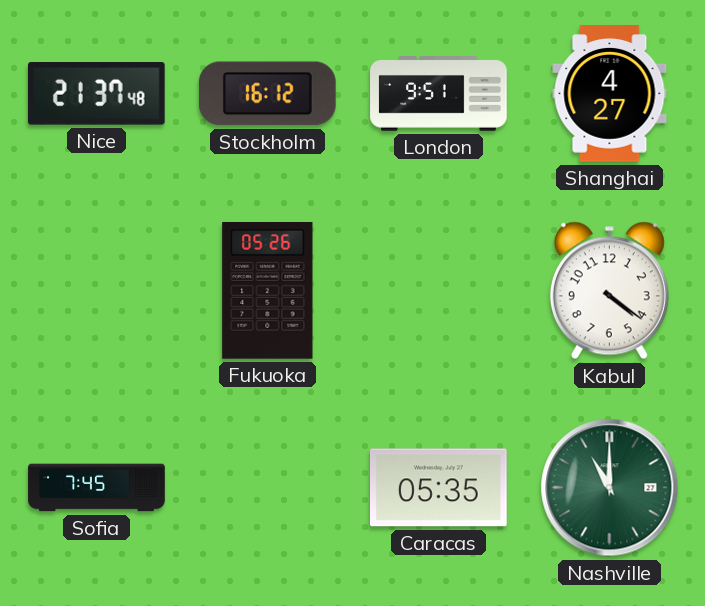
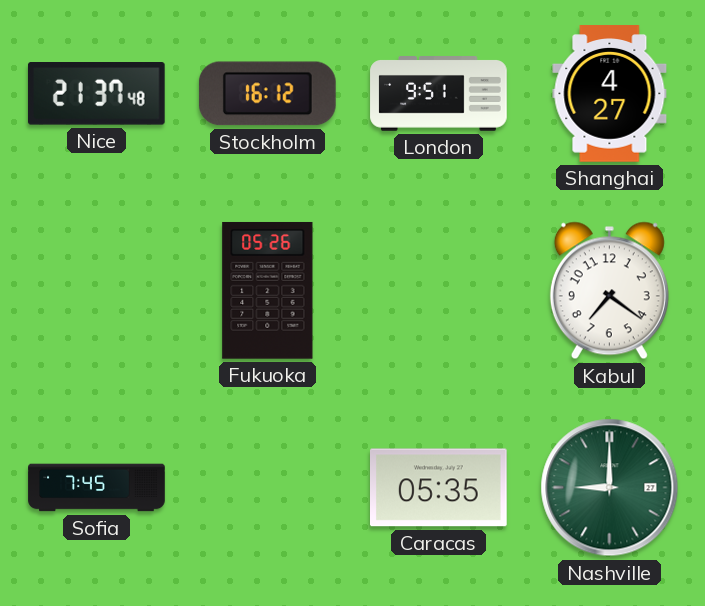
Kabul: 4:21 -> 7:21
Nashville: 11:00 -> 9:00
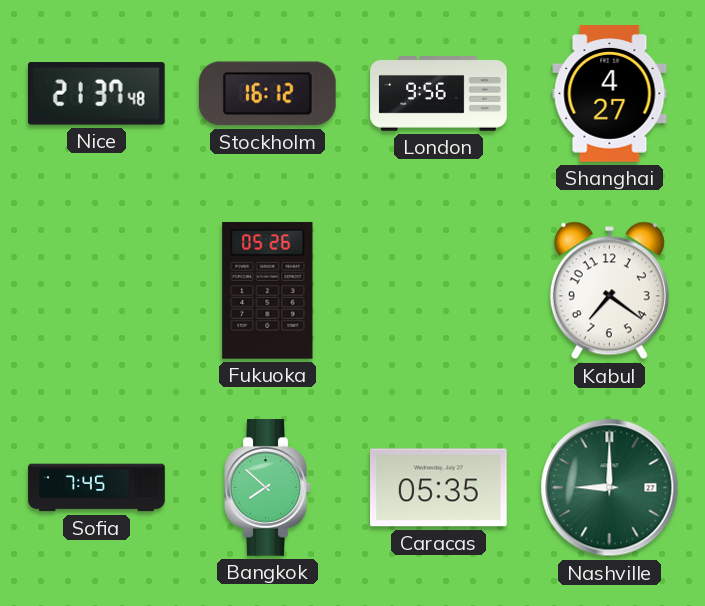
London: 9:51 -> 9:56
Bangkok: none -> 7:52
